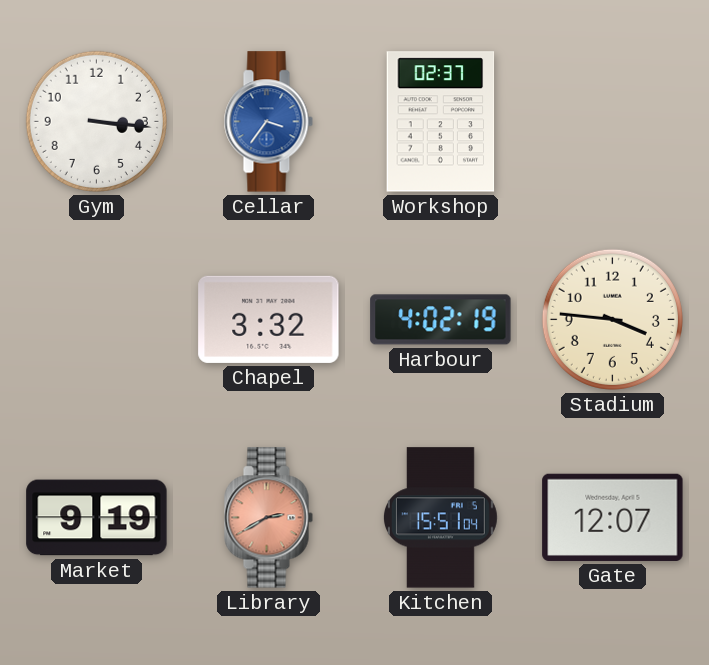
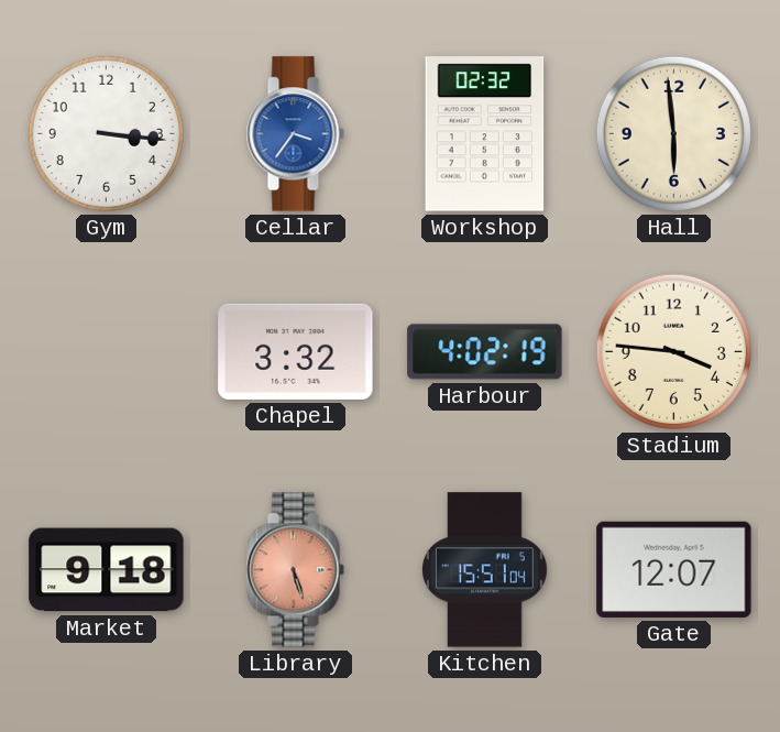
Workshop: 02:37 -> 02:32
Hall: none -> 5:59
Market: 9:19 -> 9:18
Library: 2:40 -> 5:27
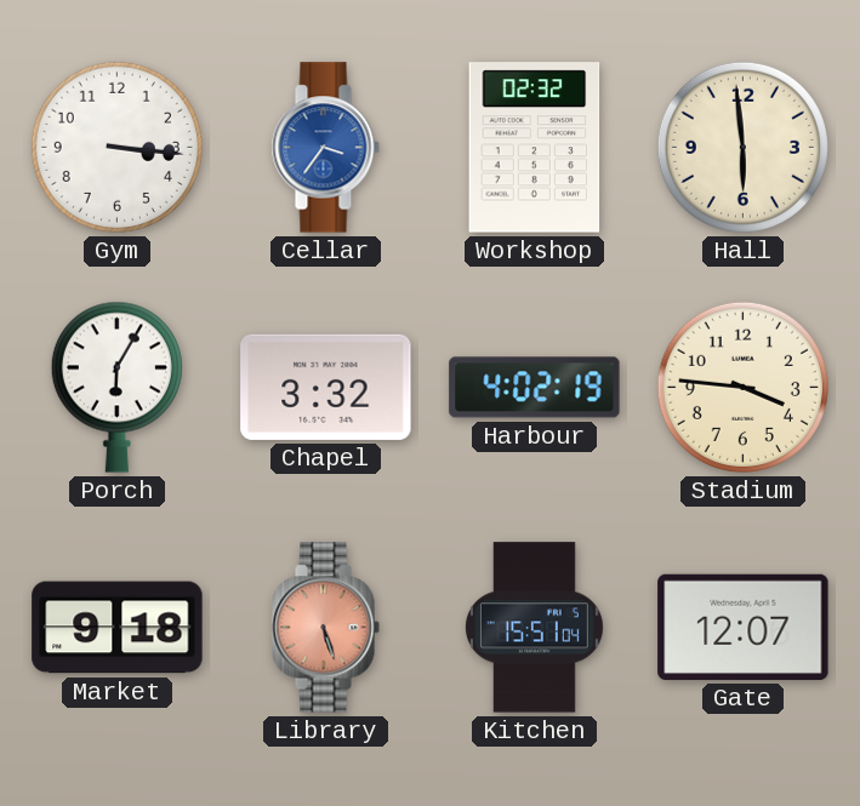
Porch: none -> 6:05
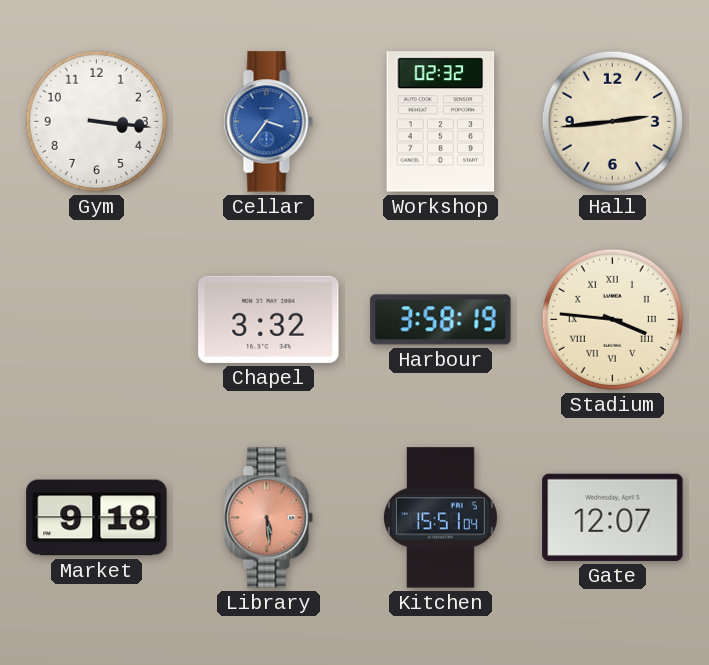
Hall: 5:59 -> 2:44
Porch: 6:05 -> none
Harbour: 4:02 -> 3:58
Stadium numerals: Arabic -> Roman
Library: 5:27 -> 5:29
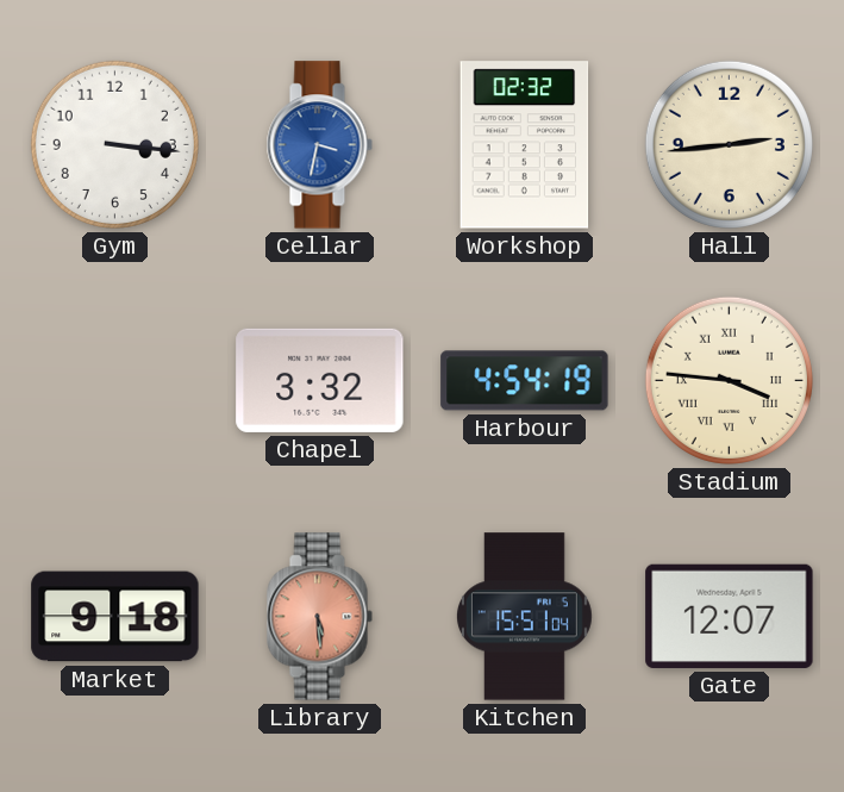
Cellar: 3:36 -> 3:32
Harbour: 3:58 -> 4:54
